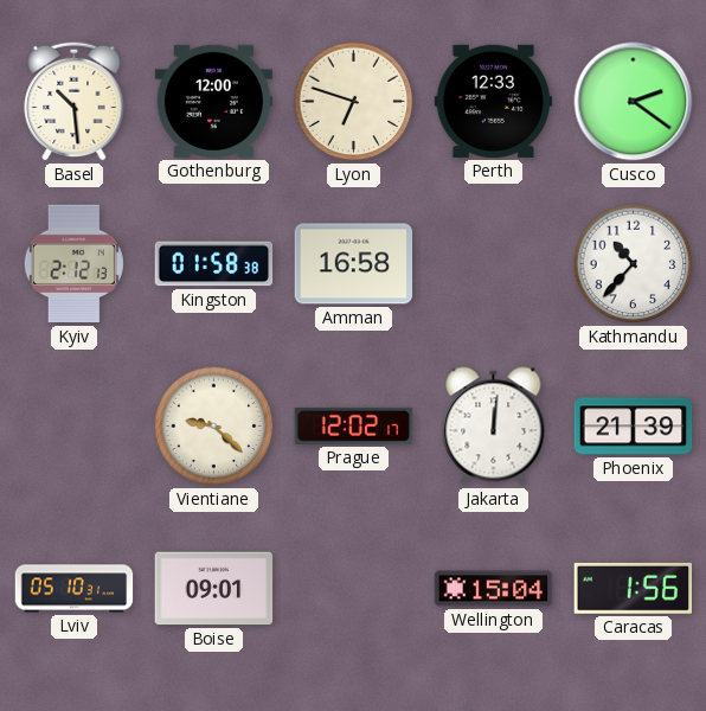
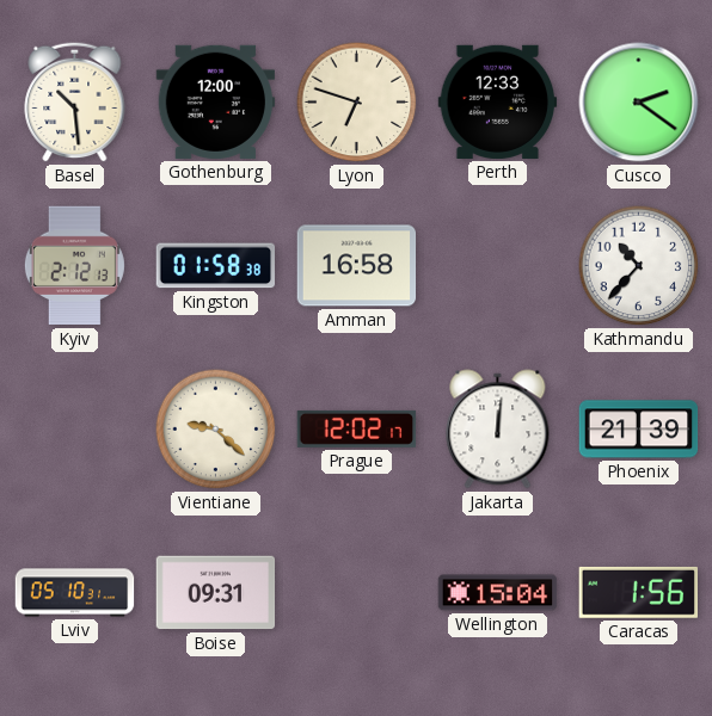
Boise: 09:01 -> 09:31
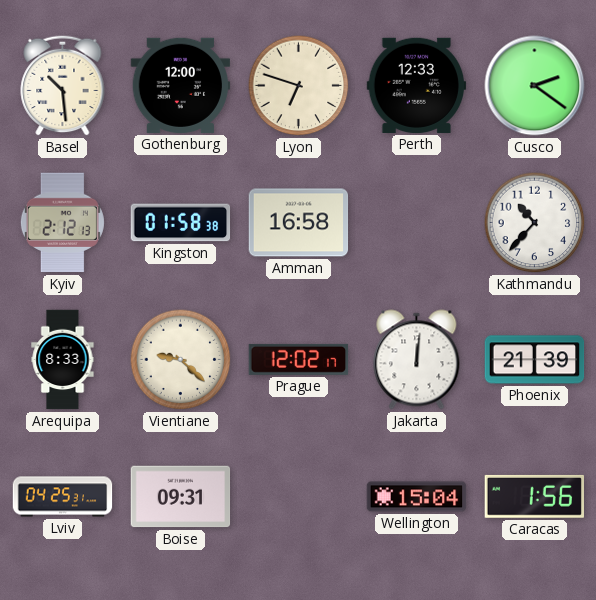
Arequipa: none -> 8:33
Lviv: 05:10 -> 04:25
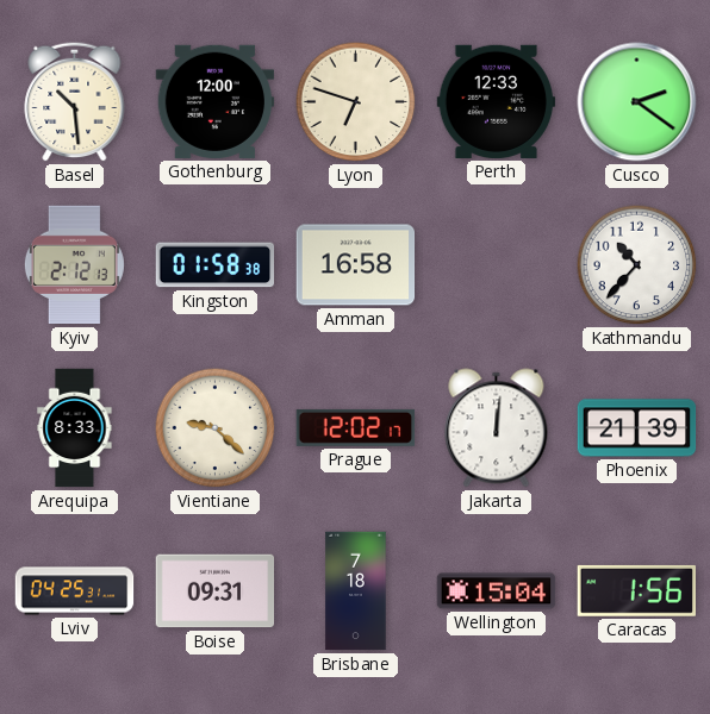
Brisbane: none -> 7:18
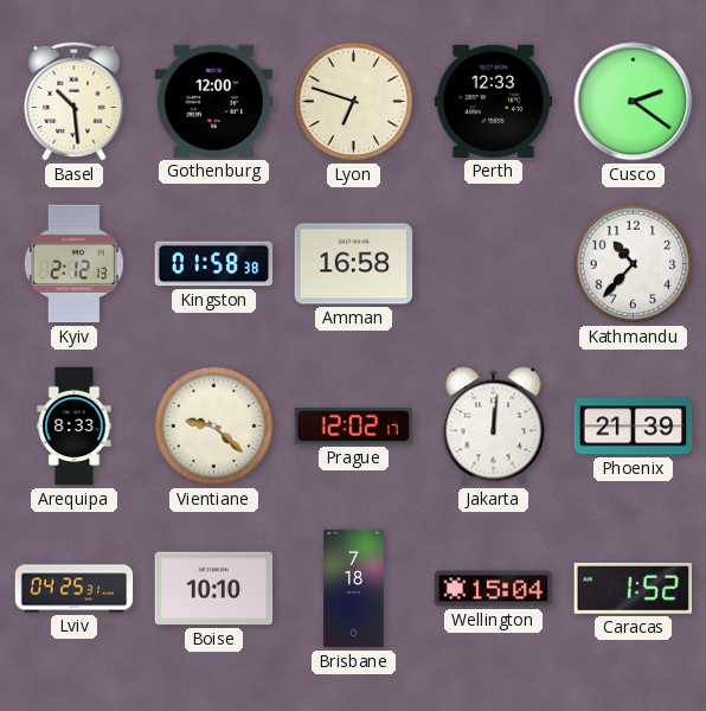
Boise: 09:31 -> 10:10
Caracas: 1:56 -> 1:52
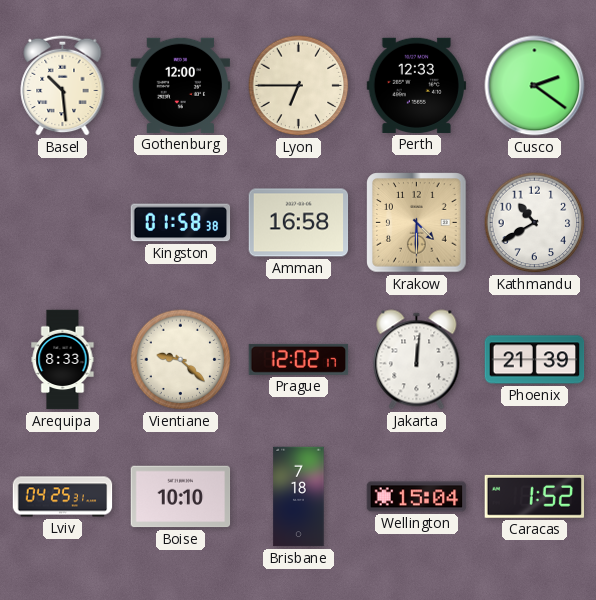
Lyon: 6:48 -> 6:45
Kyiv: 2:12 -> none
Krakow: none -> 4:30
Kathmandu: 10:37 -> 10:40
